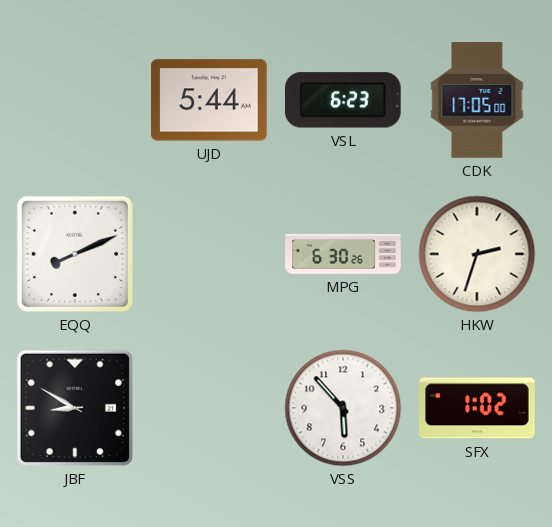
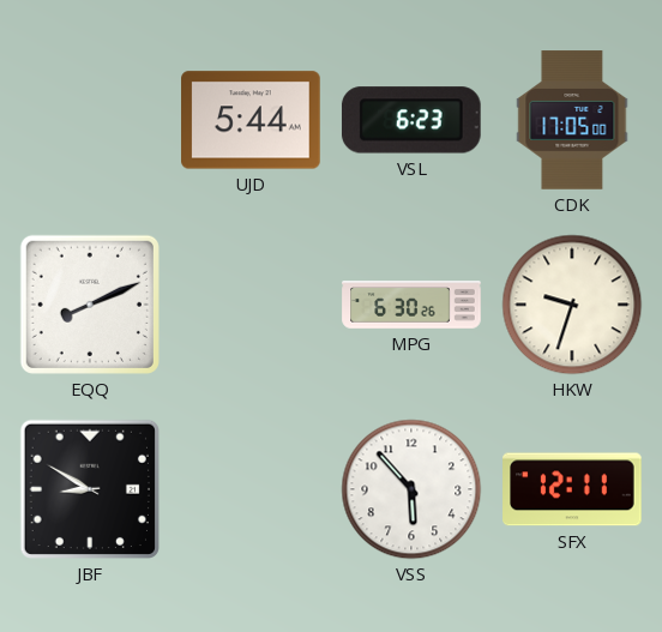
HKW: 2:33 -> 9:33
SFX: 1:02 -> 12:11
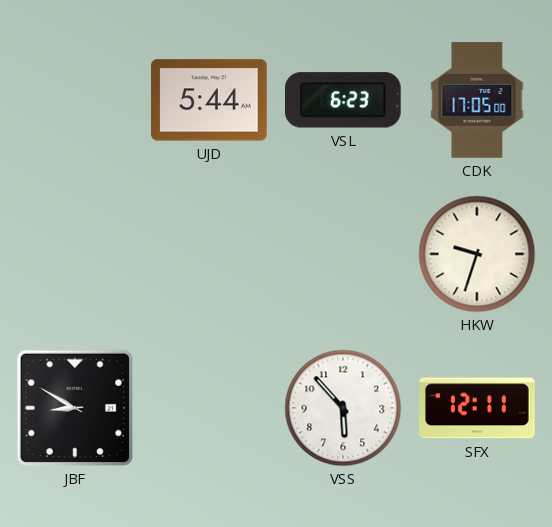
EQQ: 8:11 -> none
MPG: 6:30 -> none
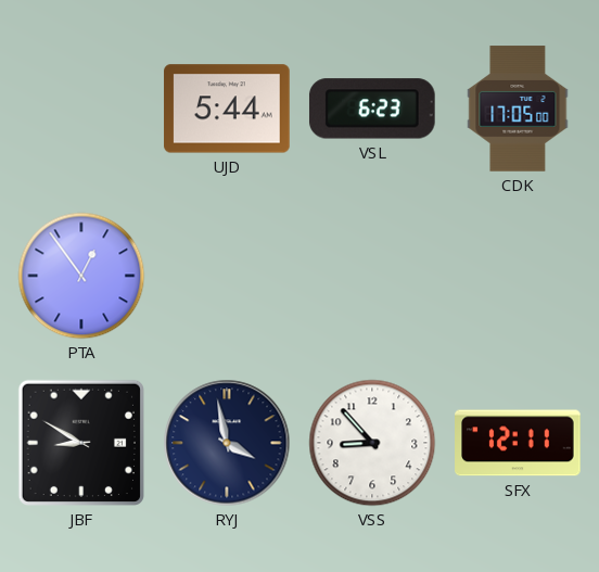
PTA: none -> 12:54
HKW: 9:33 -> none
RYJ: none -> 3:58
VSS: 5:53 -> 8:53
